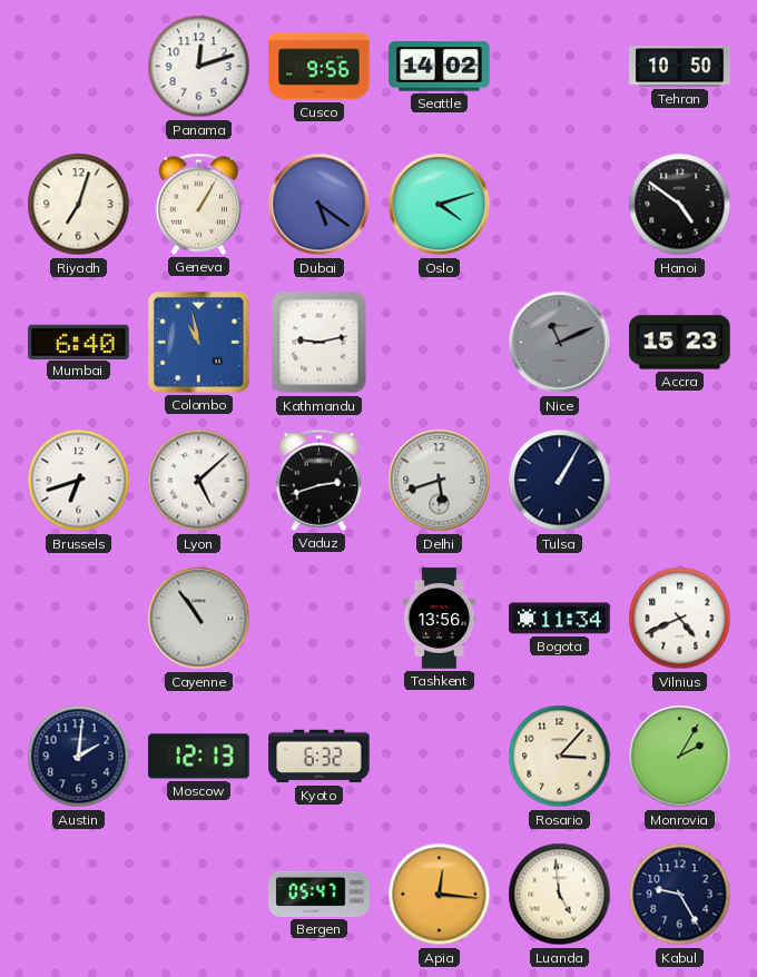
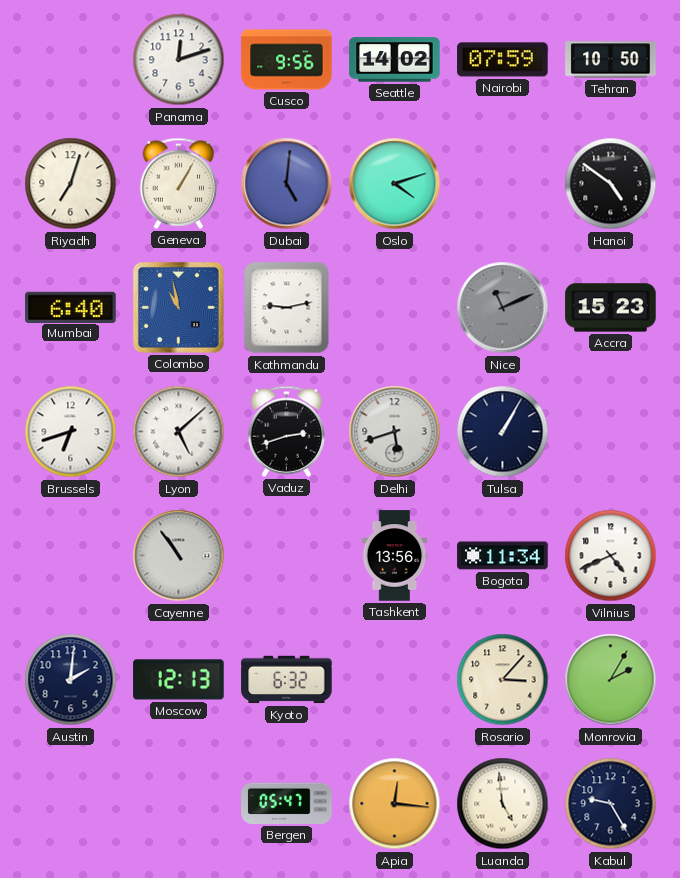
Nairobi: none -> 07:59
Dubai: 5:21 -> 5:01
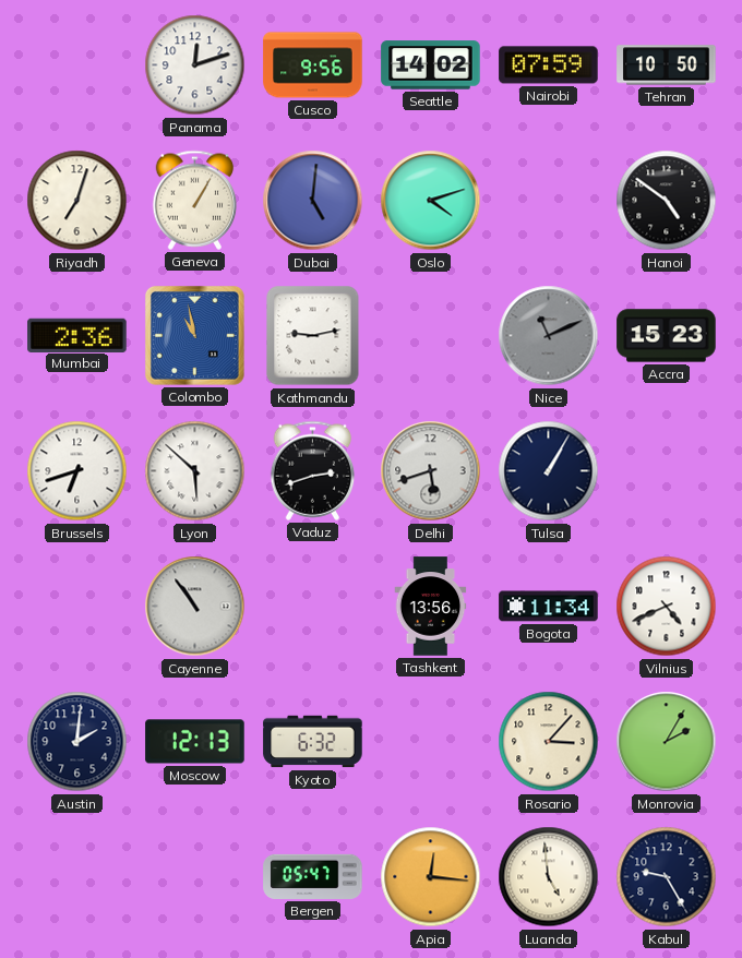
Mumbai: 6:40 -> 2:36
Lyon: 5:08 -> 5:52
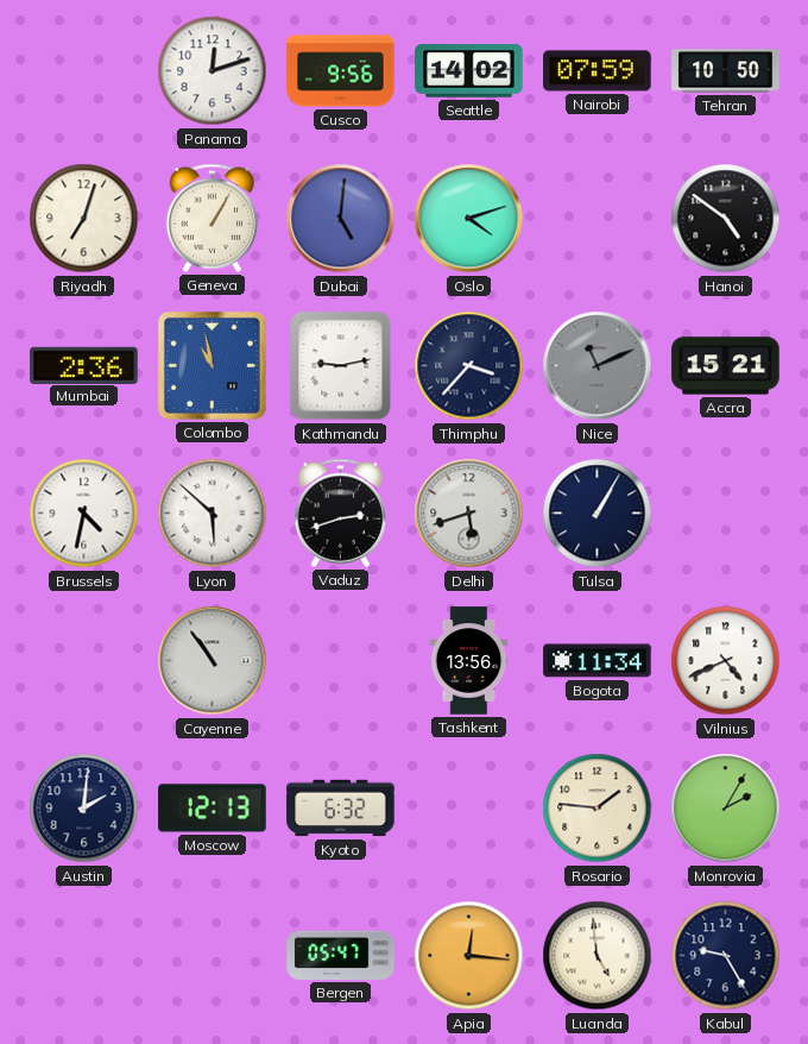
Thimphu: none -> 3:37
Accra: 15:23 -> 15:21
Brussels: 6:42 -> 4:32
Rosario: 3:07 -> 1:46
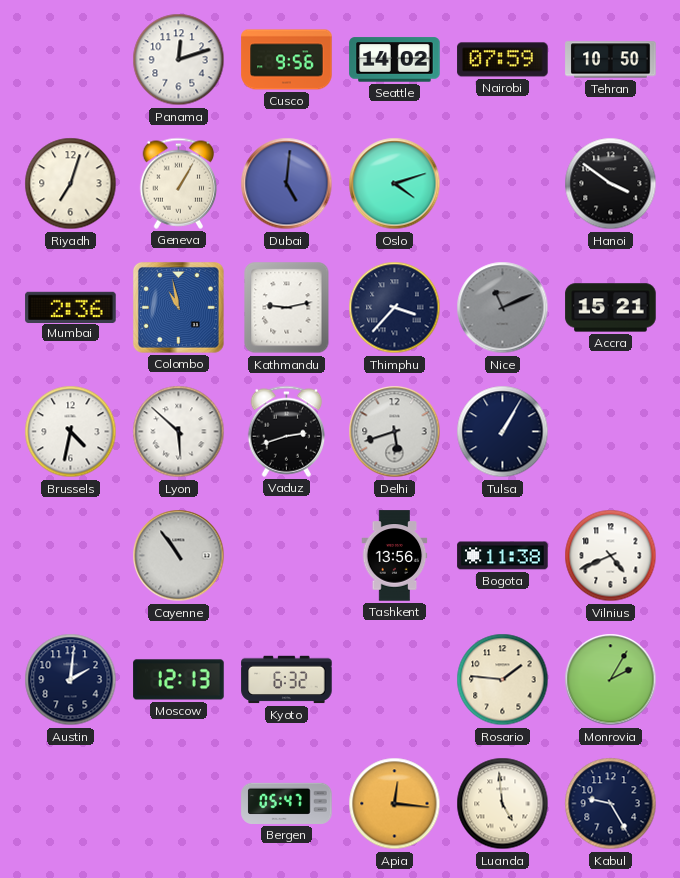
Hanoi: 4:51 -> 3:51
Bogota: 11:34 -> 11:38
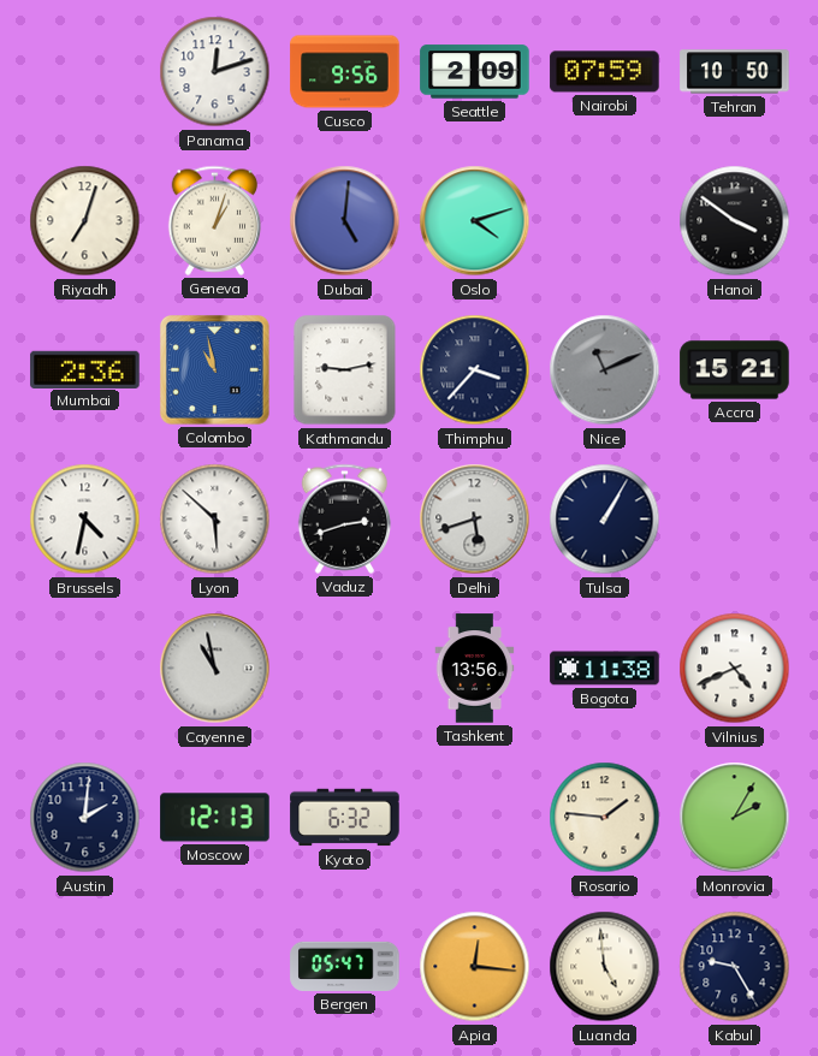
Seattle: 14:02 -> 2:09
Geneva: 1:05 -> 1:03
Cayenne: 10:54 -> 10:58
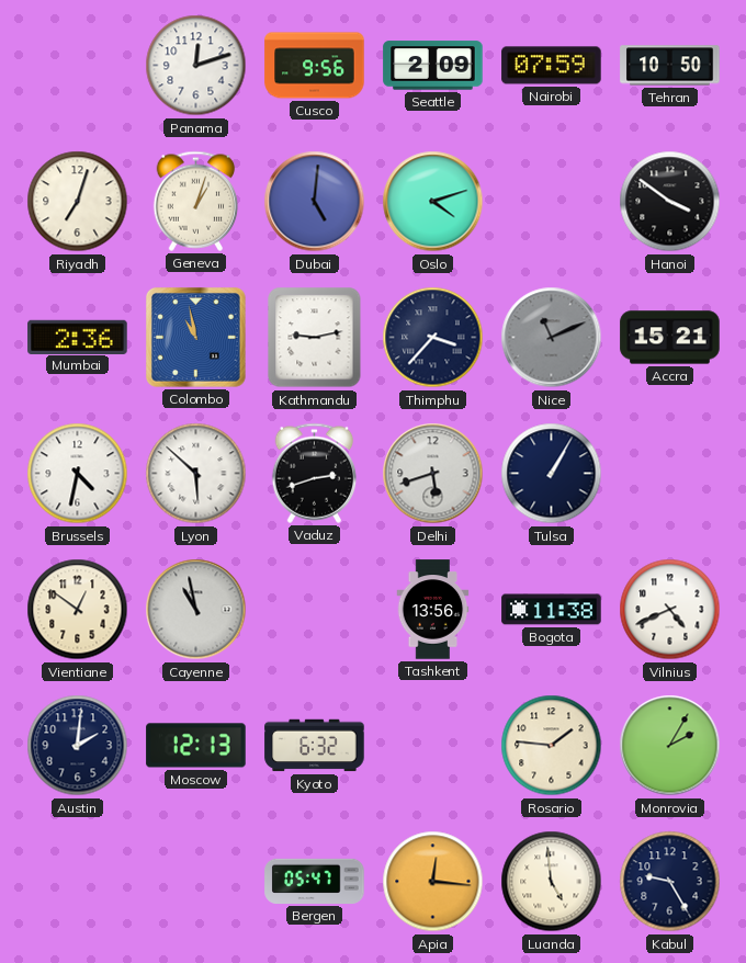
Vientiane: none -> 12:51
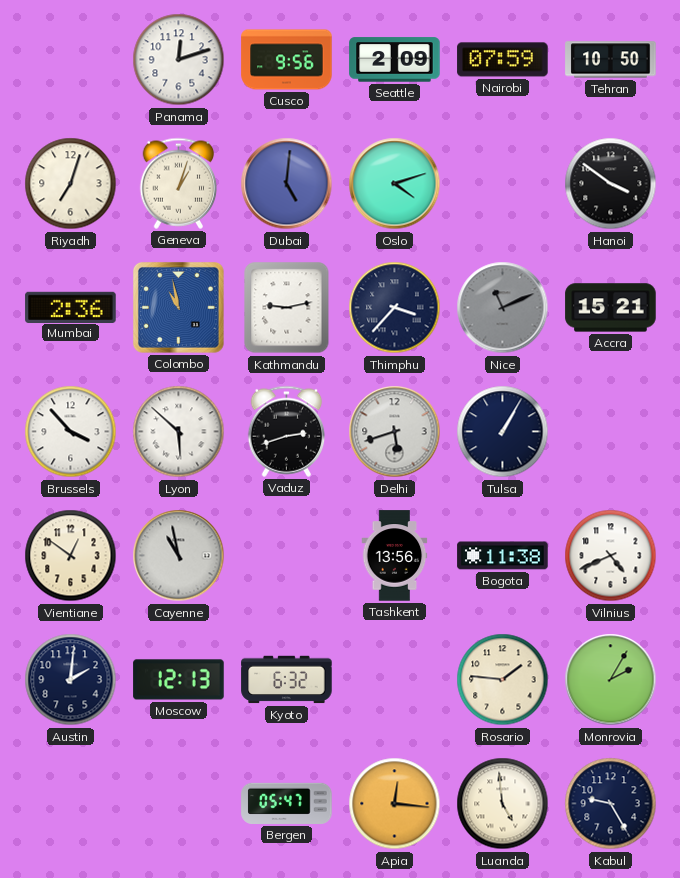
Brussels: 4:32 -> 3:53
